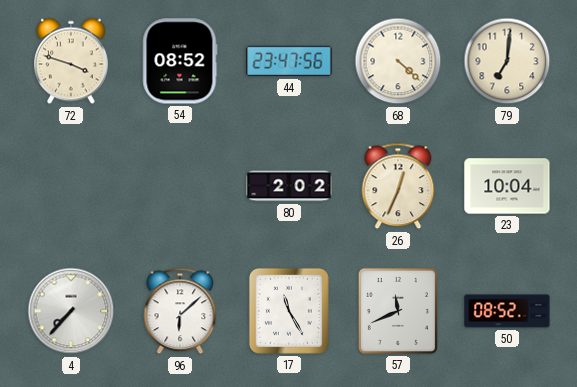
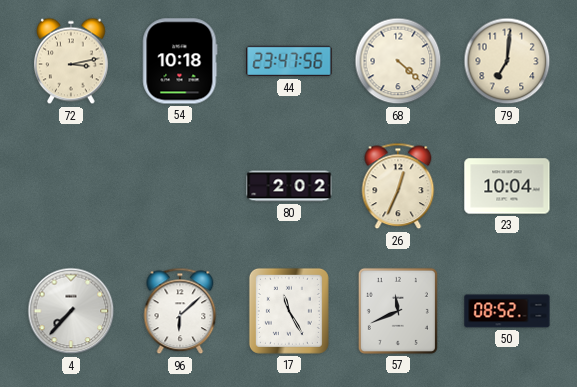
72: 3:48 -> 3:13
54: 08:52 -> 10:18
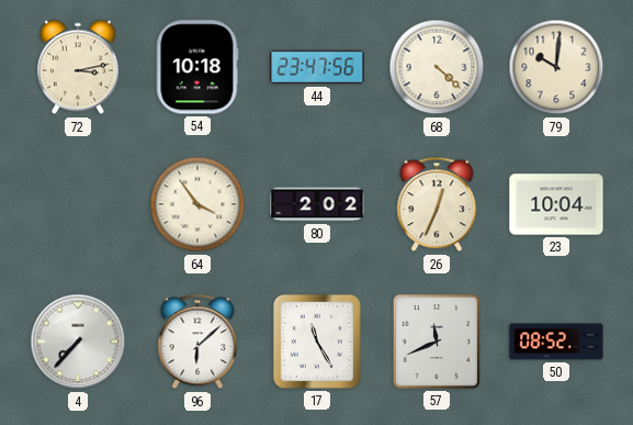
79: 7:01 -> 10:01
64: none -> 3:54
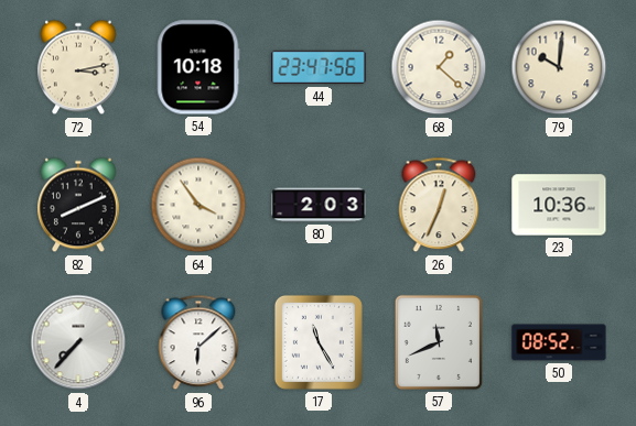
68: 4:22 -> 1:22
82: none -> 8:11
80: 2:02 -> 2:03
23: 10:04 -> 10:36
